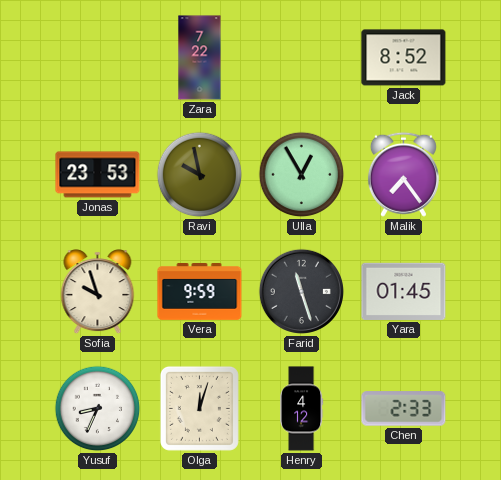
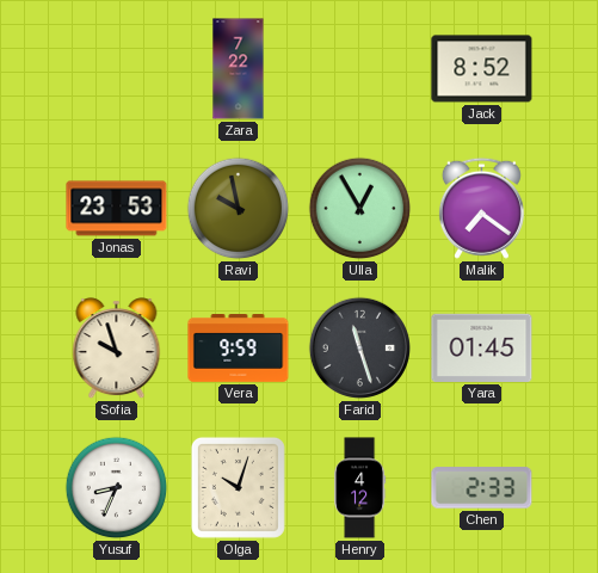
Malik: 7:24 -> 7:21
Olga: 12:03 -> 10:03
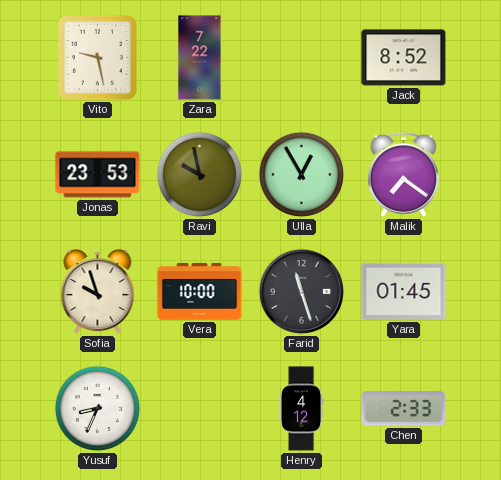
Vito: none -> 9:28
Vera: 9:59 -> 10:00
Olga: 10:03 -> none
